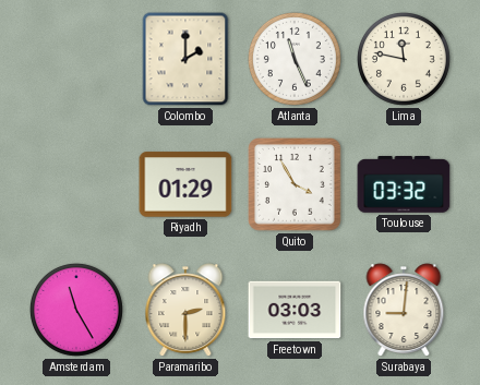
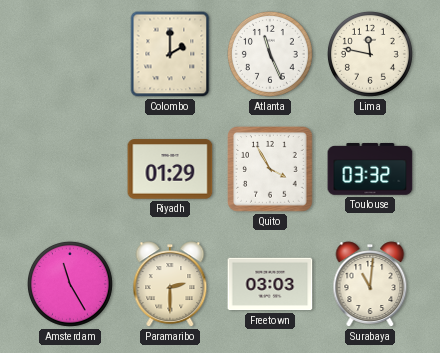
Surabaya: 9:01 -> 11:01
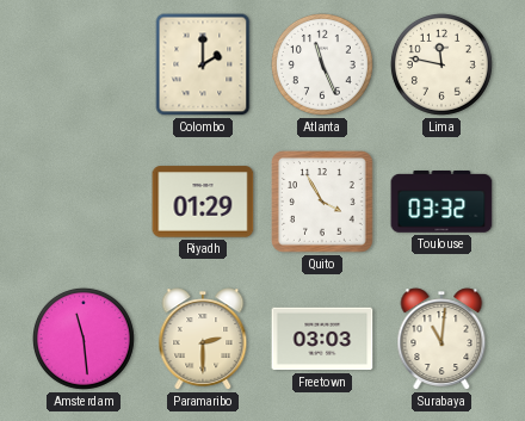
Amsterdam: 11:25 -> 11:29
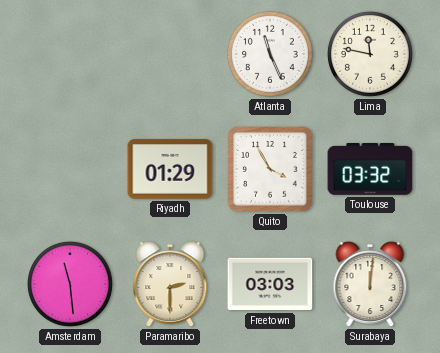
Colombo: 2:00 -> none
Surabaya: 11:01 -> 12:01
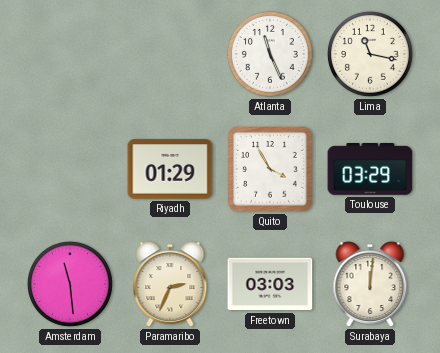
Lima: 11:47 -> 11:17
Toulouse: 03:32 -> 03:29
Paramaribo: 2:30 -> 2:34
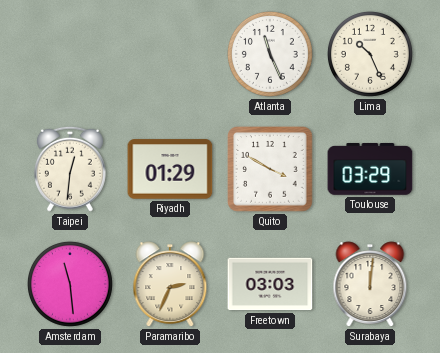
Lima: 11:17 -> 10:26
Taipei: none -> 12:31
Quito: 3:55 -> 3:50
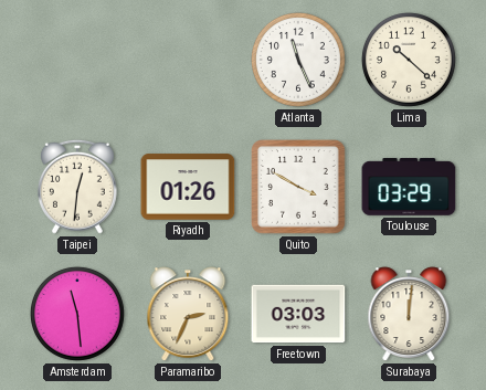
Lima: 10:26 -> 10:22
Riyadh: 01:29 -> 01:26
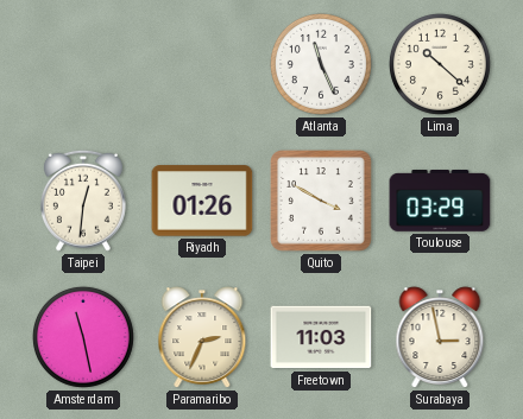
Amsterdam: 11:29 -> 11:28
Freetown: 03:03 -> 11:03
Surabaya: 12:01 -> 2:58
